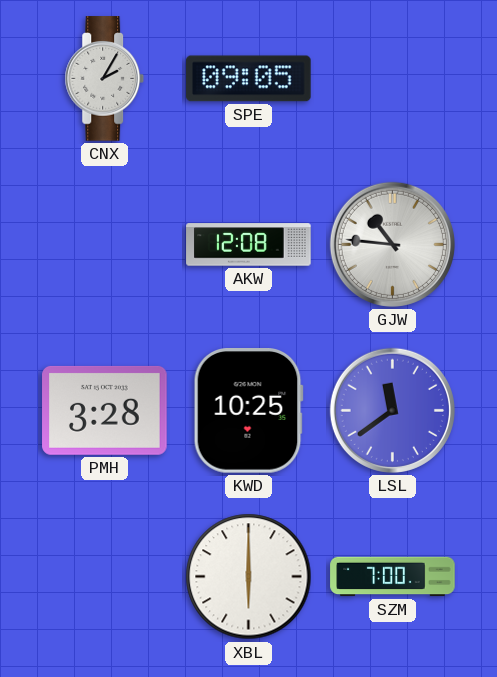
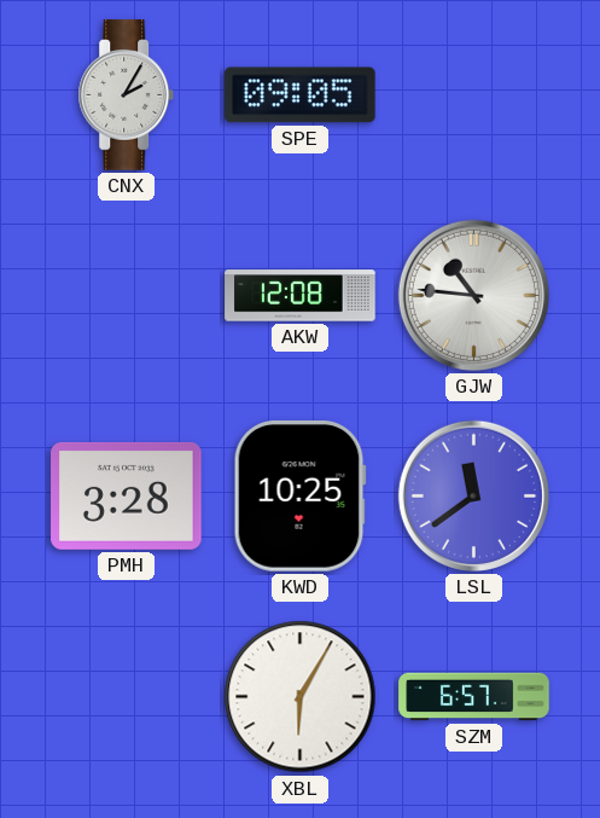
XBL: 6:00 -> 6:05
SZM: 7:00 -> 6:57
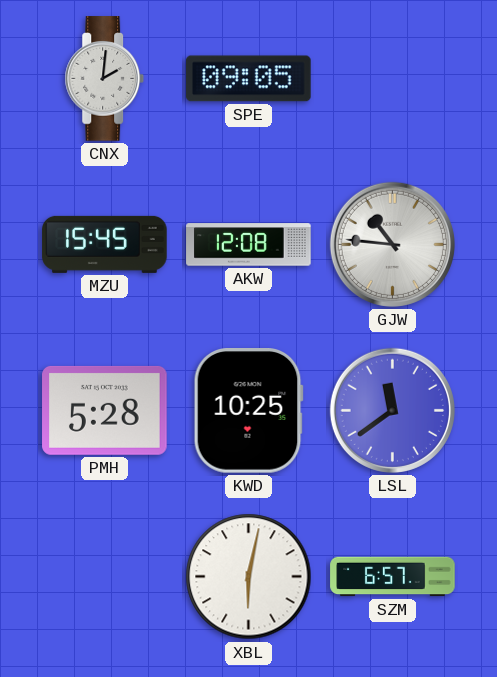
CNX: 2:05 -> 2:01
MZU: none -> 15:45
PMH: 3:28 -> 5:28
XBL: 6:05 -> 6:02
